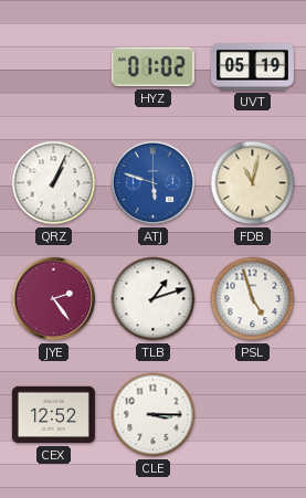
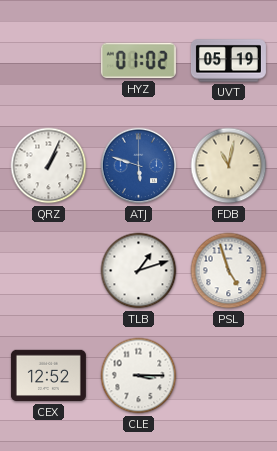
JYE: 2:24 -> none
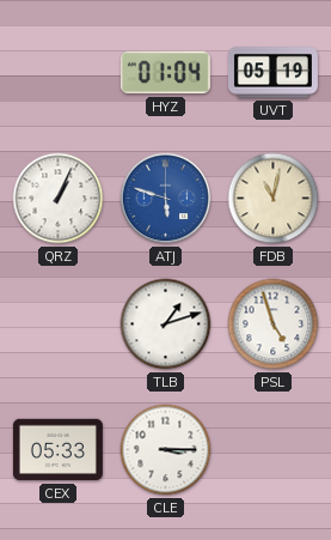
HYZ: 01:02 -> 01:04
CEX: 12:52 -> 05:33
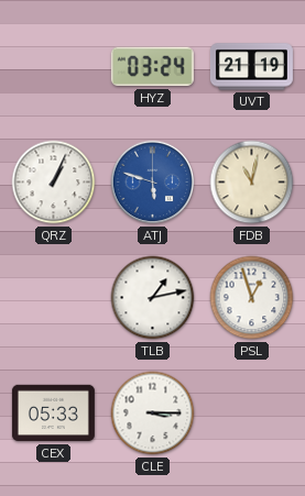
HYZ: 01:04 -> 03:24
UVT: 05:19 -> 21:19
TLB: 1:12 -> 1:13
PSL: 4:57 -> 12:57
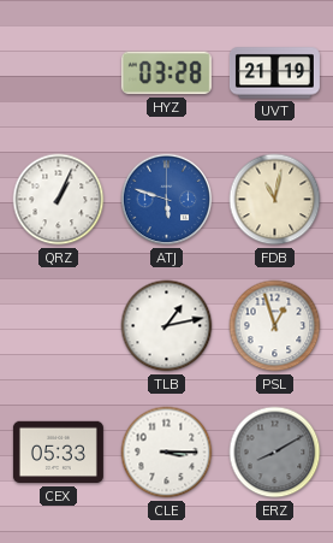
HYZ: 03:24 -> 03:28
ERZ: none -> 8:10
